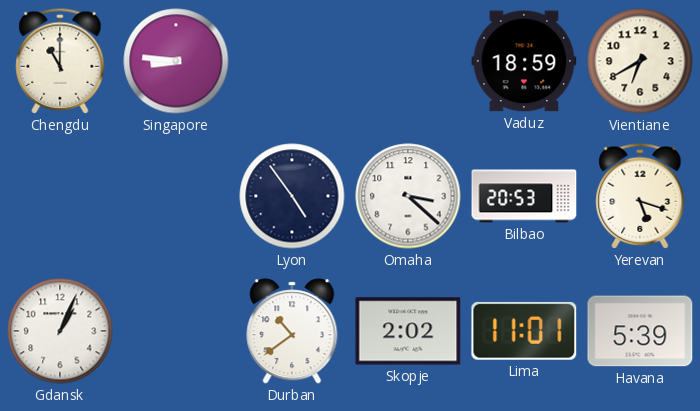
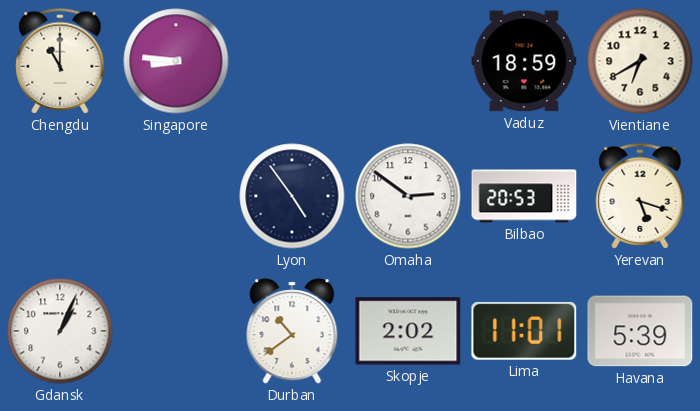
Omaha: 3:22 -> 2:51
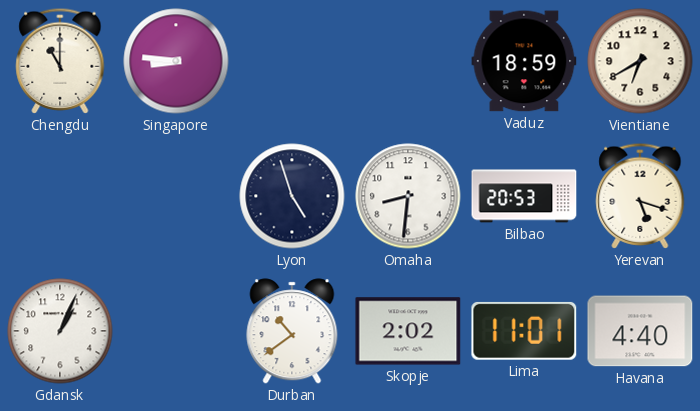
Lyon: 4:54 -> 4:57
Omaha: 2:51 -> 8:31
Havana: 5:39 -> 4:40
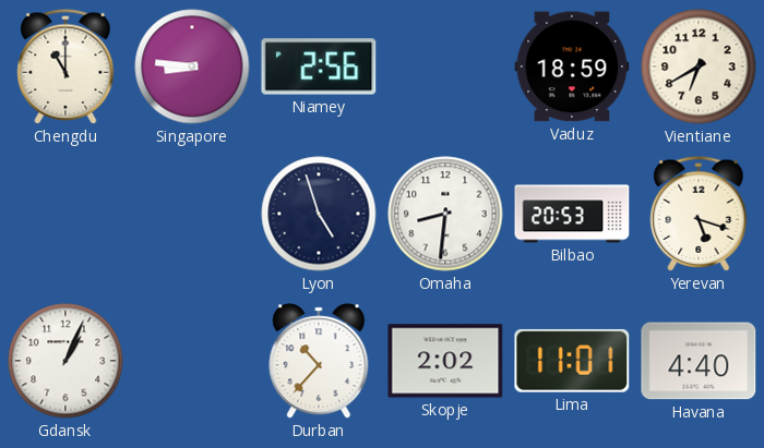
Niamey: none -> 2:56
Durban: 10:39 -> 10:37
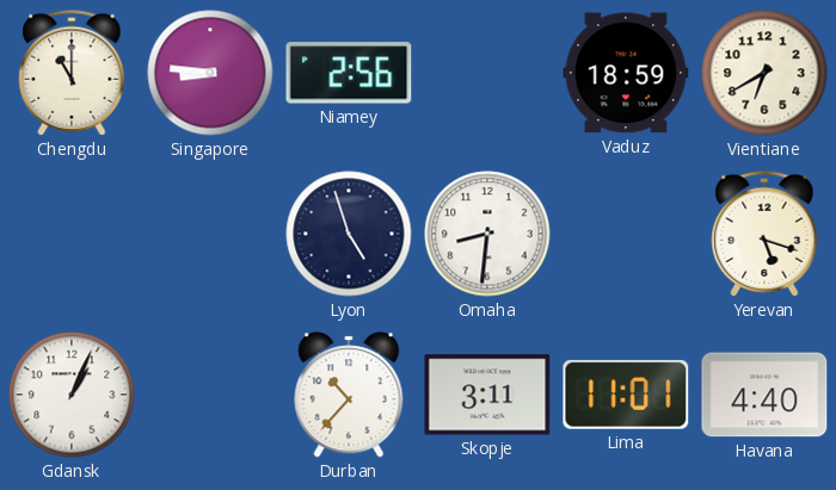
Bilbao: 20:53 -> none
Skopje: 2:02 -> 3:11
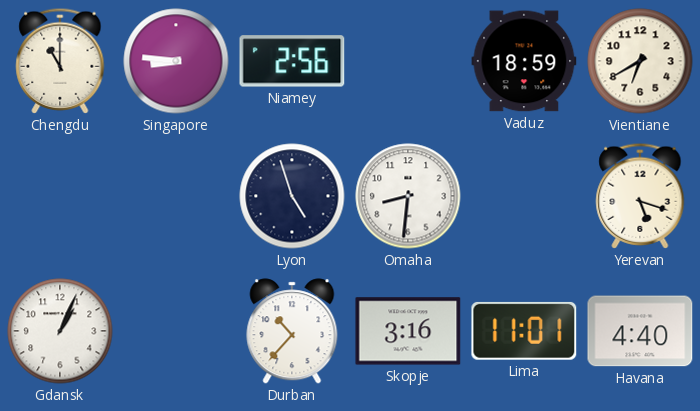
Skopje: 3:11 -> 3:16
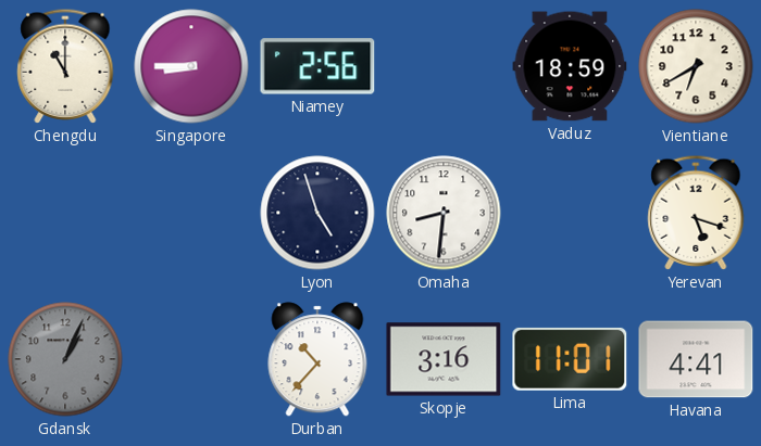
Singapore: 8:46 -> 8:45
Gdansk dial: white -> grey
Havana: 4:40 -> 4:41
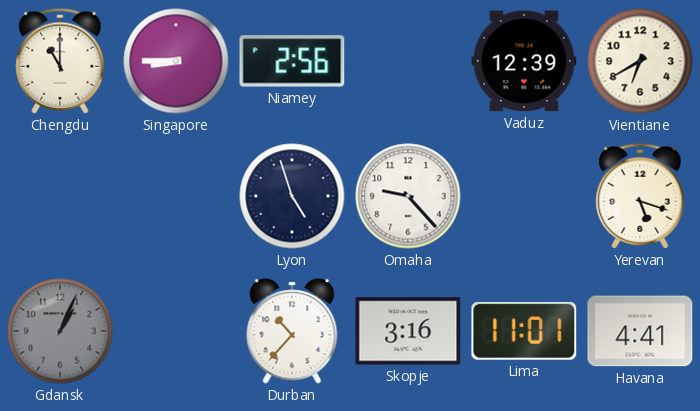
Vaduz: 18:59 -> 12:39
Omaha: 8:31 -> 9:23
